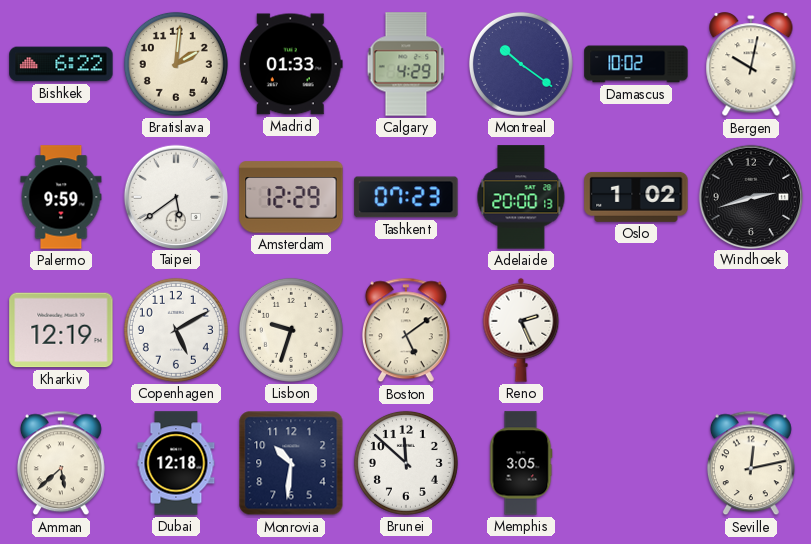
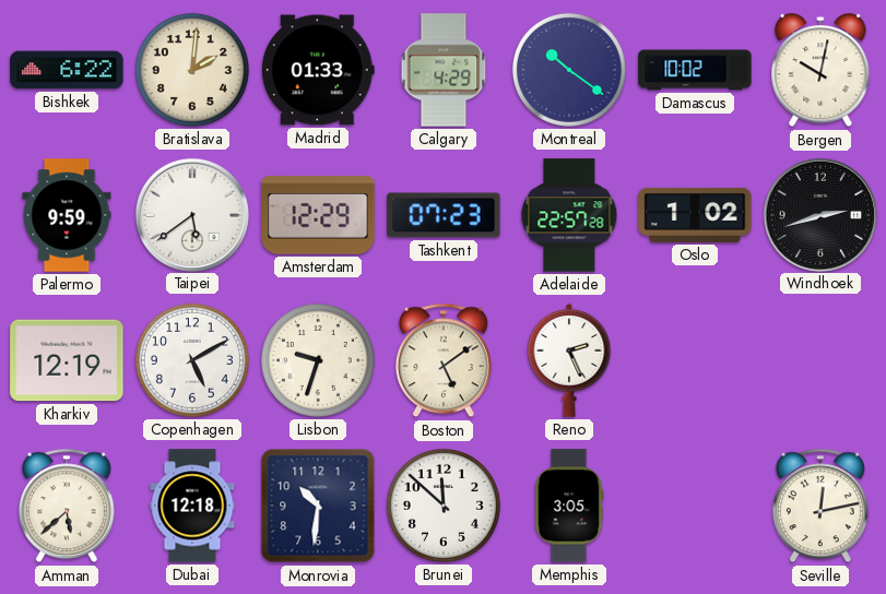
Adelaide: 20:00 -> 22:57
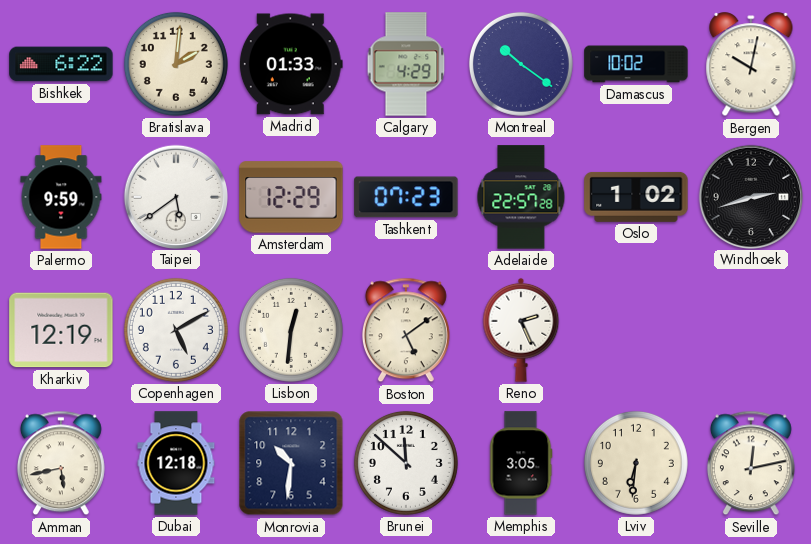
Lisbon: 9:33 -> 12:31
Amman: 5:38 -> 5:43
Lviv: none -> 6:31
